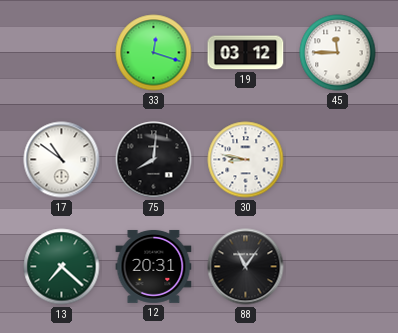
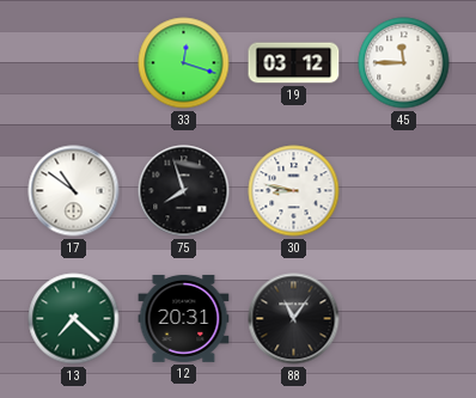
75: 8:01 -> 7:57
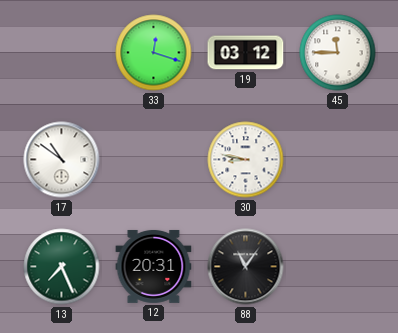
75: 7:57 -> none
13: 7:22 -> 7:26
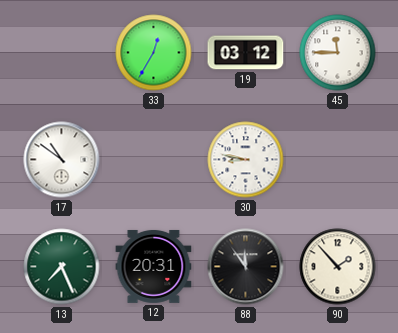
33: 12:18 -> 12:35
88: 11:06 -> 11:54
90: none -> 1:53
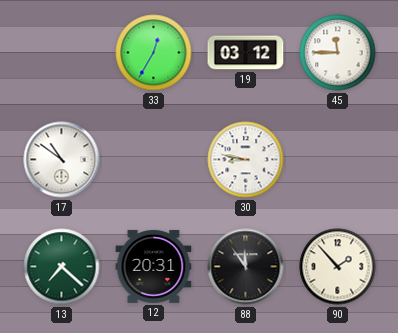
13: 7:26 -> 7:22
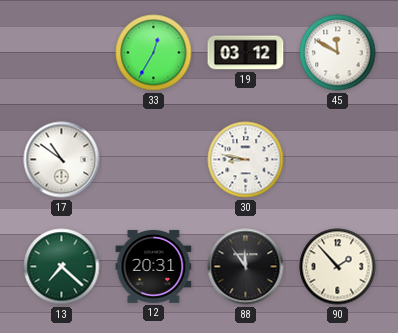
45: 11:45 -> 11:50
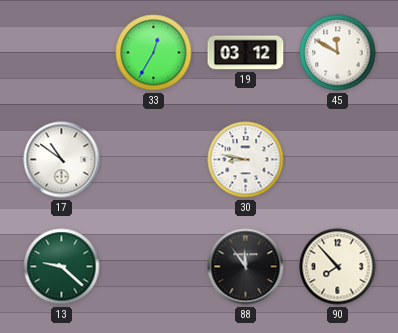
13: 7:22 -> 9:22
12: 20:31 -> none
90: 1:53 -> 7:53
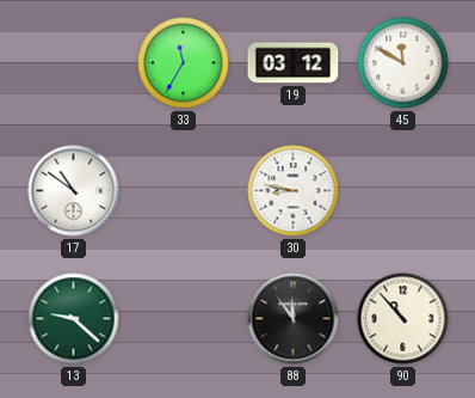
33: 12:35 -> 11:35
90: 7:53 -> 10:53
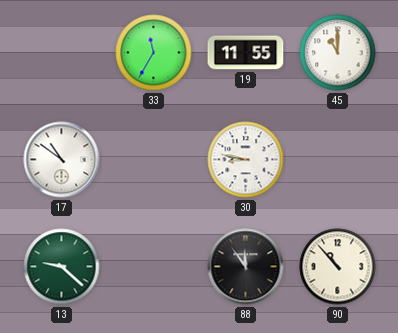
19: 03:12 -> 11:55
45: 11:50 -> 11:00
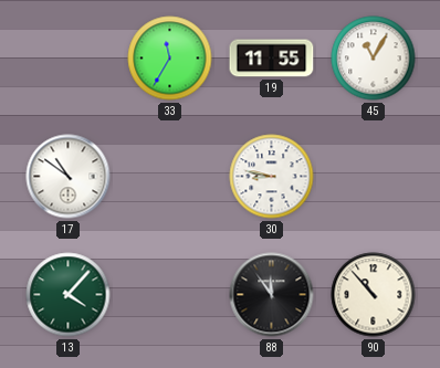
45: 11:00 -> 11:05
13: 9:22 -> 4:07
